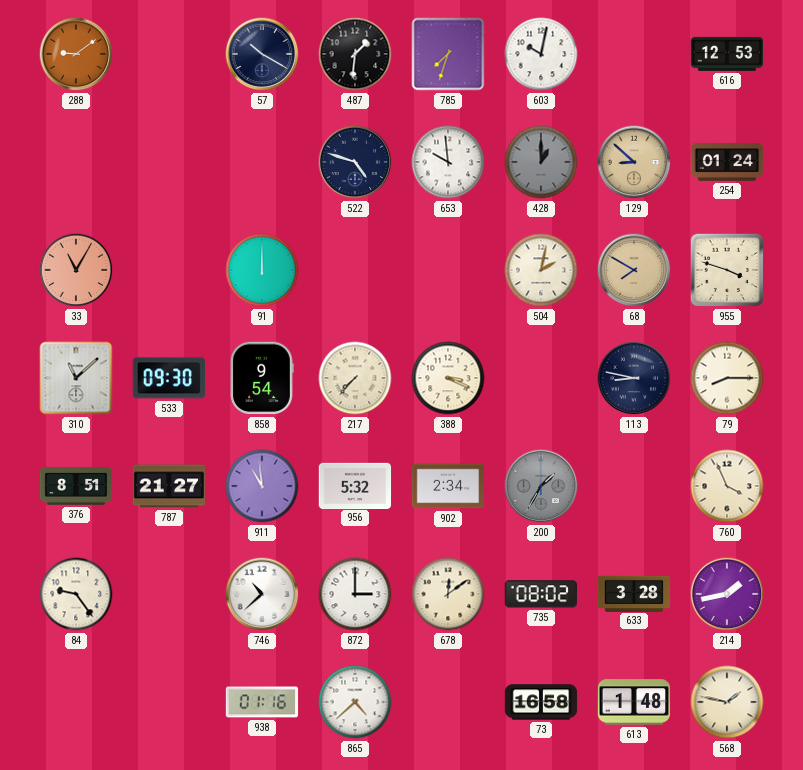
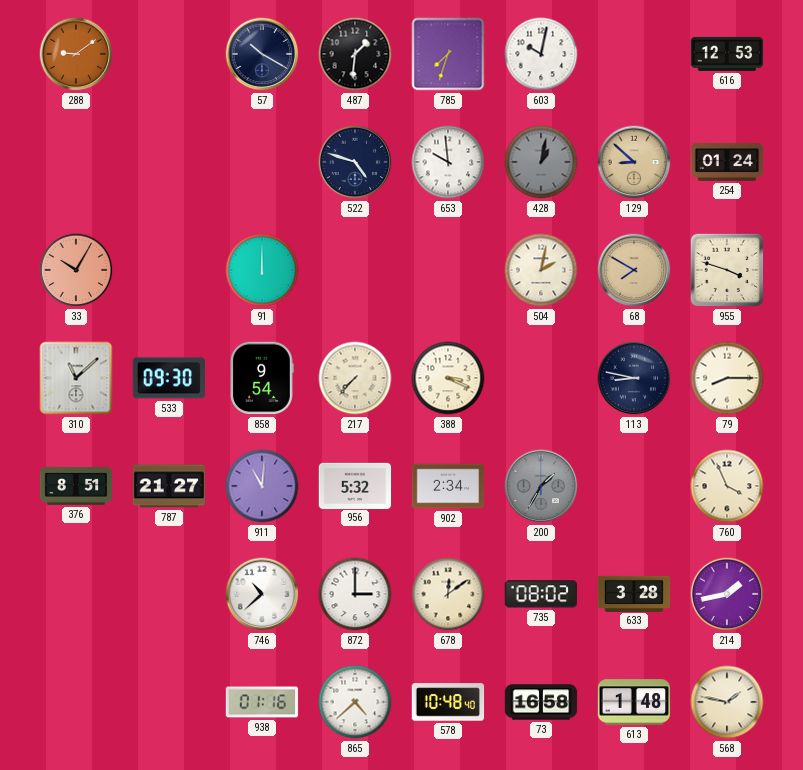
428: 1:00 -> 1:02
33: 11:05 -> 10:05
911: 10:59 -> 11:01
84: 9:24 -> none
578: none -> 10:48
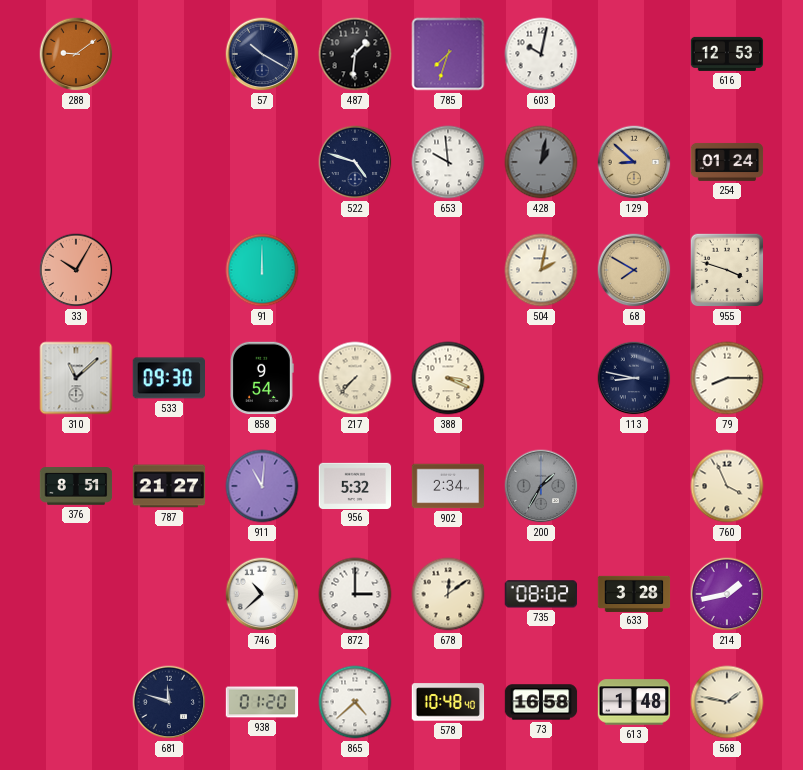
681: none -> 11:48
938: 01:16 -> 01:20
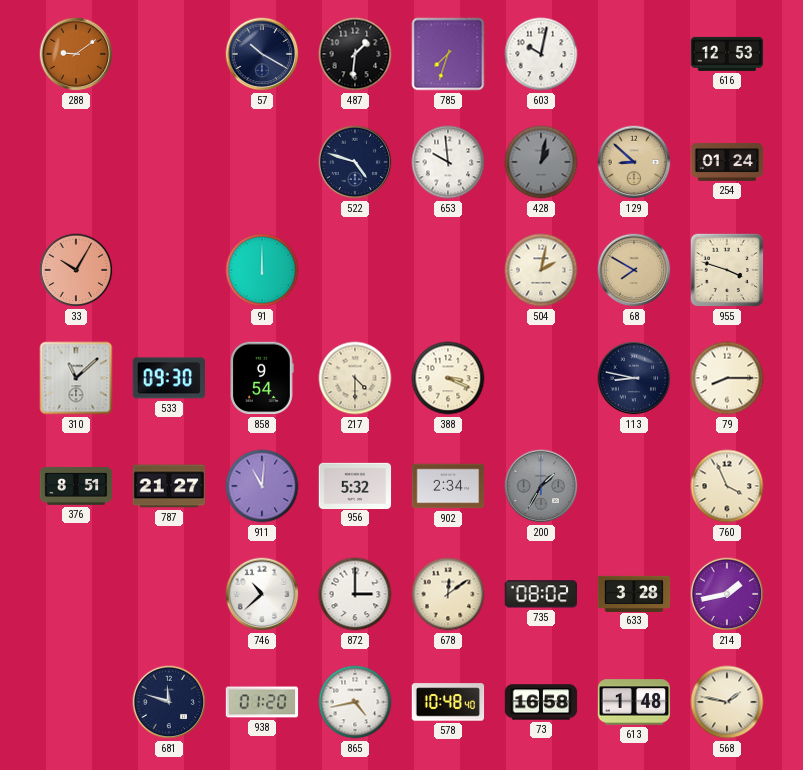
217: 7:37 -> 4:30
865: 4:38 -> 4:43
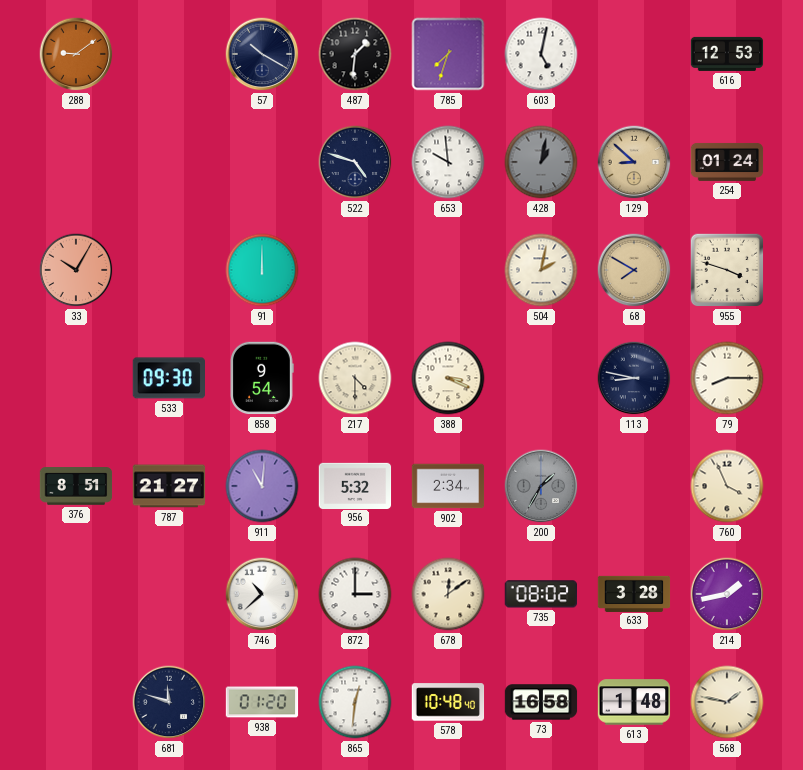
603: 10:02 -> 5:02
310: 11:08 -> none
865: 4:43 -> 12:31
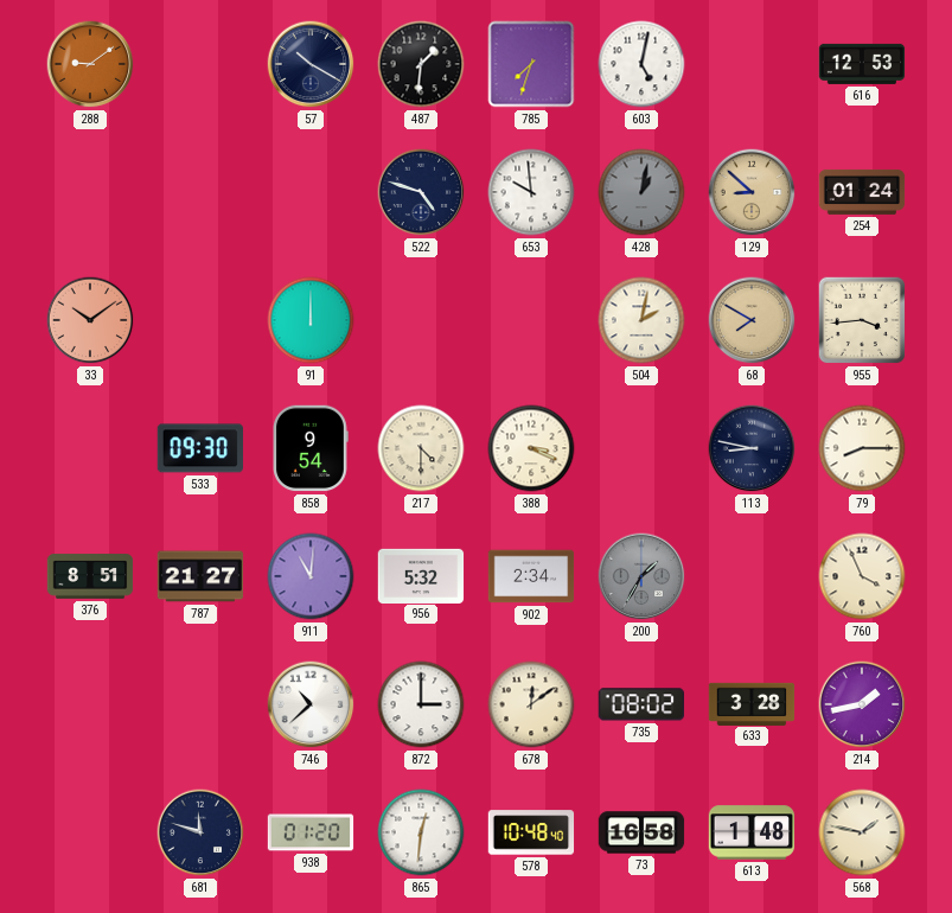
33: 10:05 -> 10:09
955: 3:48 -> 3:44
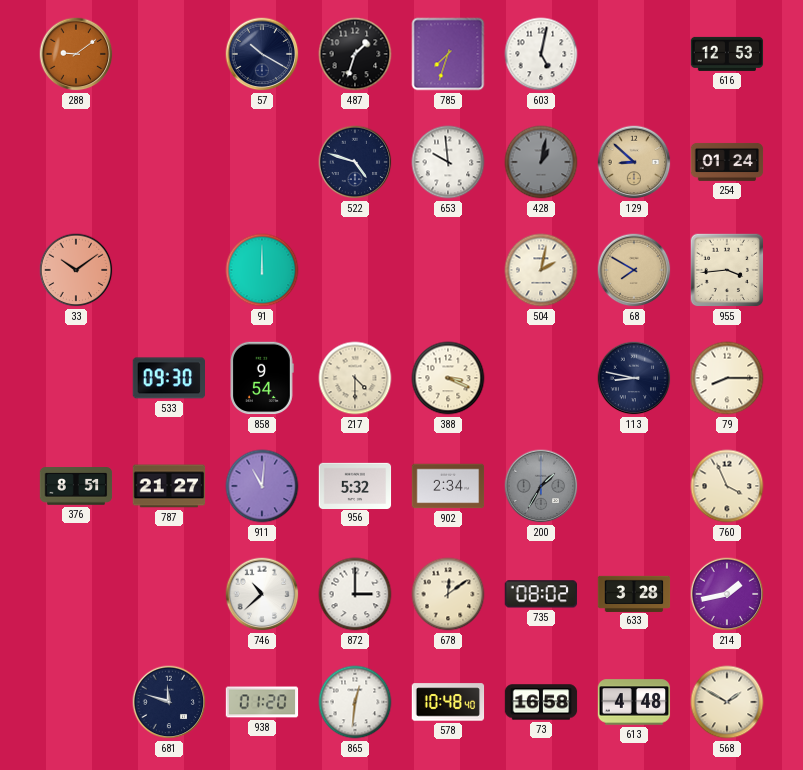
487: 1:31 -> 1:33
613: 1:48 -> 4:48
568: 1:47 -> 1:50
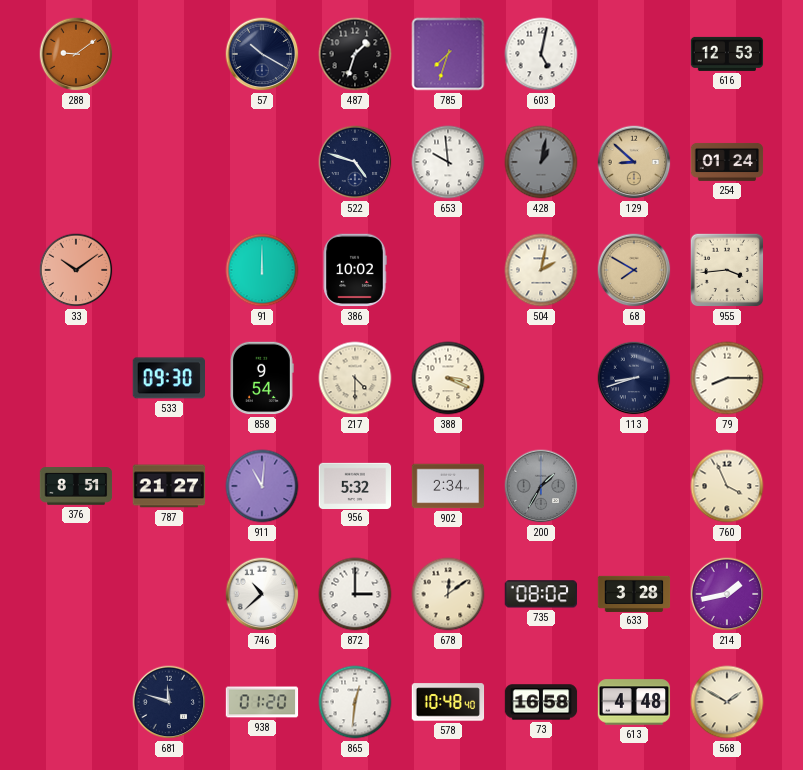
386: none -> 10:02
113: 8:47 -> 8:42
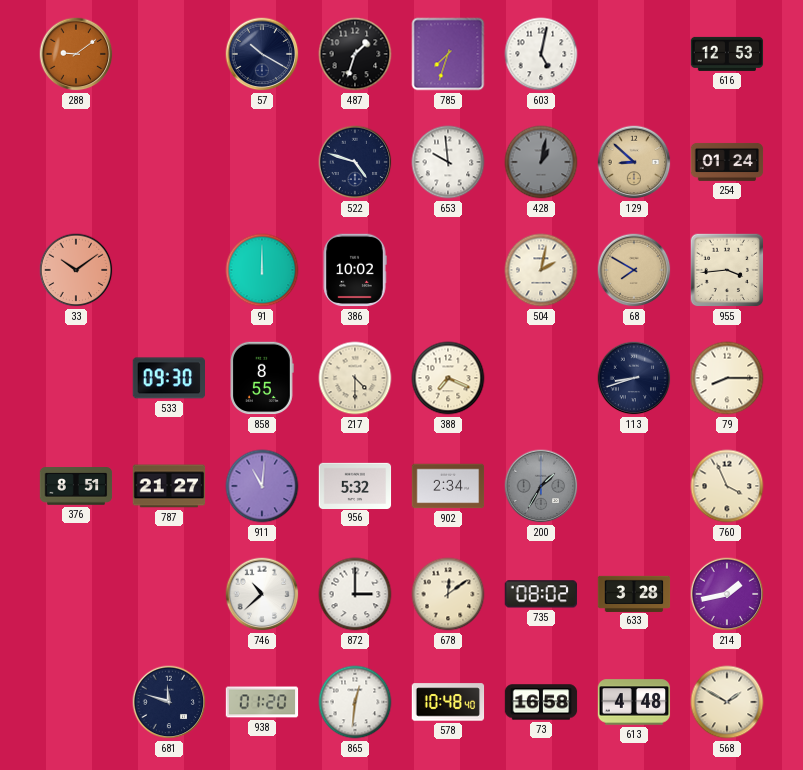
858: 9:54 -> 8:55
388: 3:19 -> 7:19
